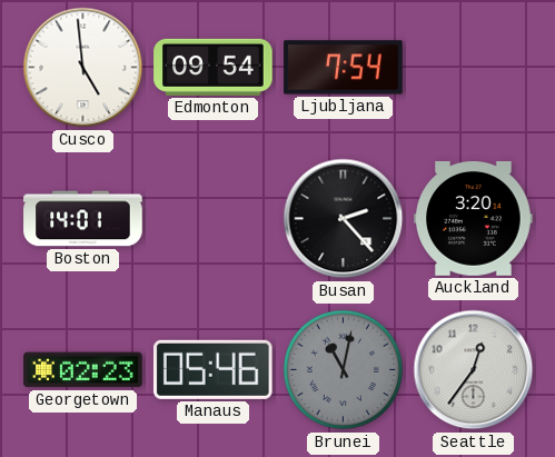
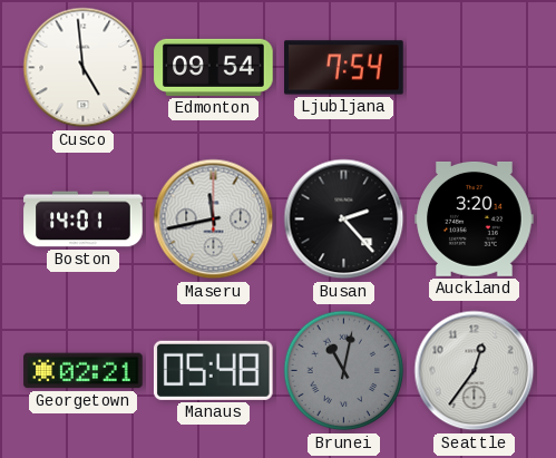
Maseru: none -> 11:43
Georgetown: 02:23 -> 02:21
Manaus: 05:46 -> 05:48
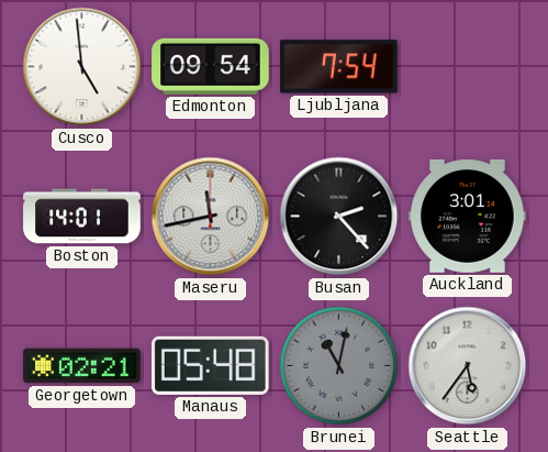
Auckland: 3:20 -> 3:01
Seattle: 12:36 -> 5:36
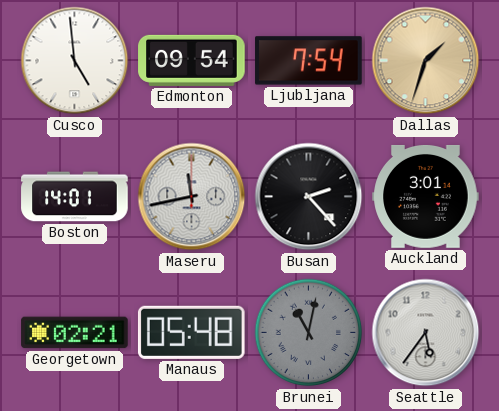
Dallas: none -> 1:33
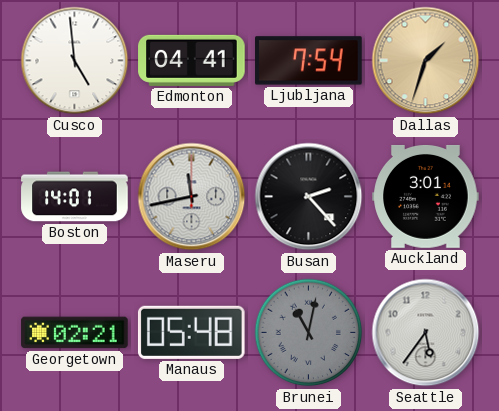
Edmonton: 09:54 -> 04:41
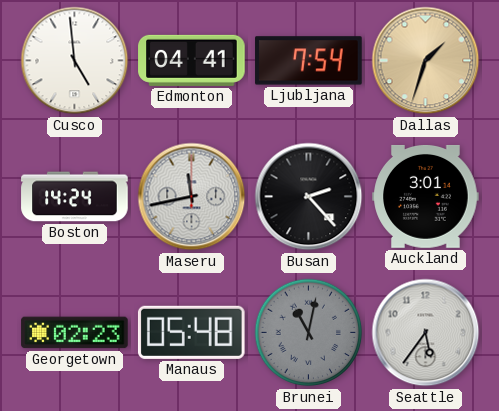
Boston: 14:01 -> 14:24
Georgetown: 02:21 -> 02:23
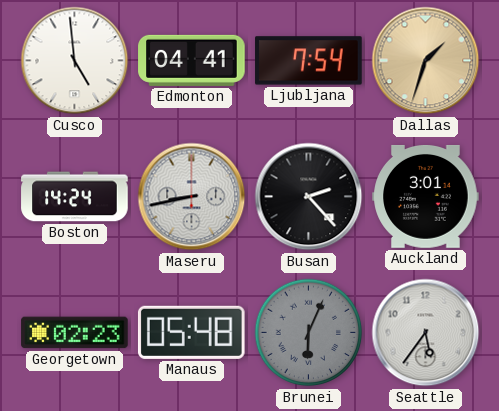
Maseru: 11:43 -> 8:43
Brunei: 11:02 -> 6:04
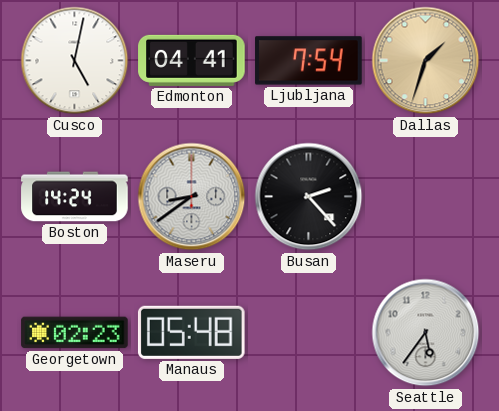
Cusco: 4:59 -> 5:02
Maseru: 8:43 -> 8:39
Auckland: 3:01 -> none
Brunei: 6:04 -> none
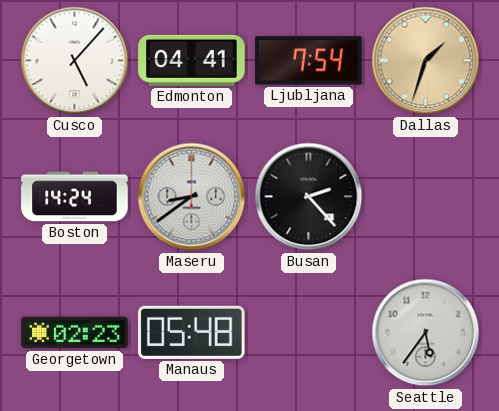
Cusco: 5:02 -> 5:07
